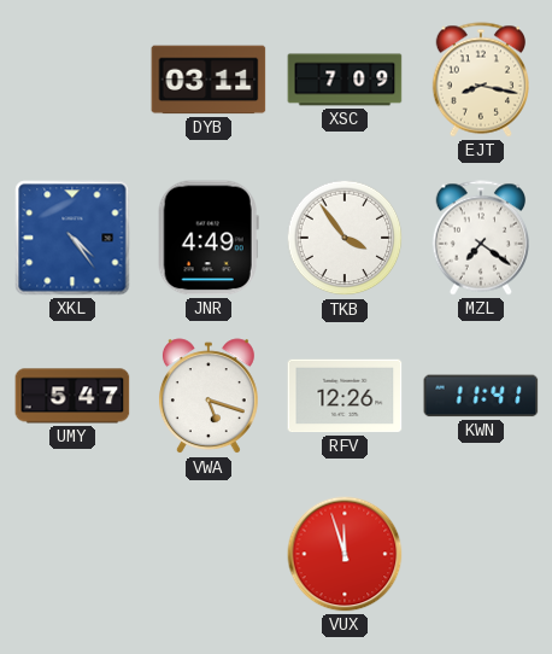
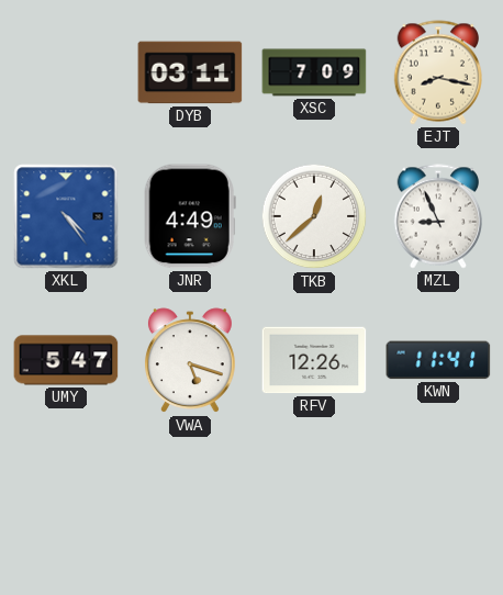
TKB: 3:54 -> 12:38
MZL: 7:21 -> 8:56
VUX: 11:57 -> none
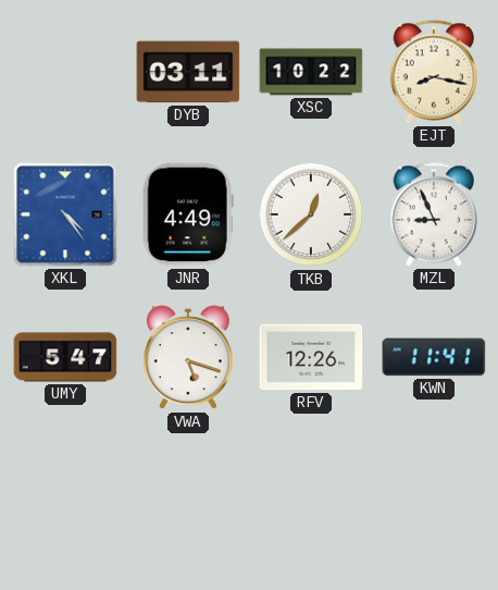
XSC: 7:09 -> 10:22
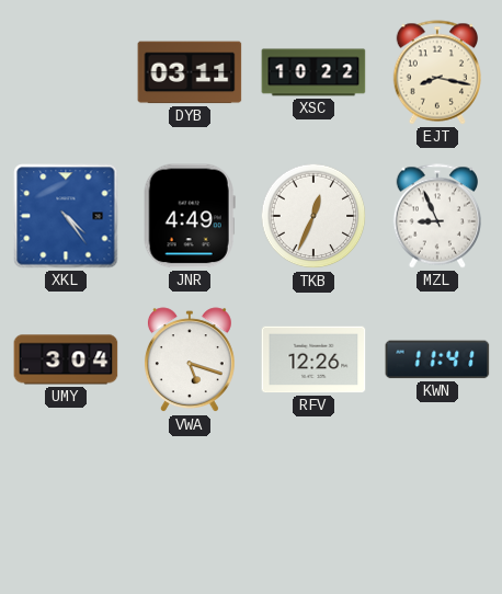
TKB: 12:38 -> 12:34
UMY: 5:47 -> 3:04
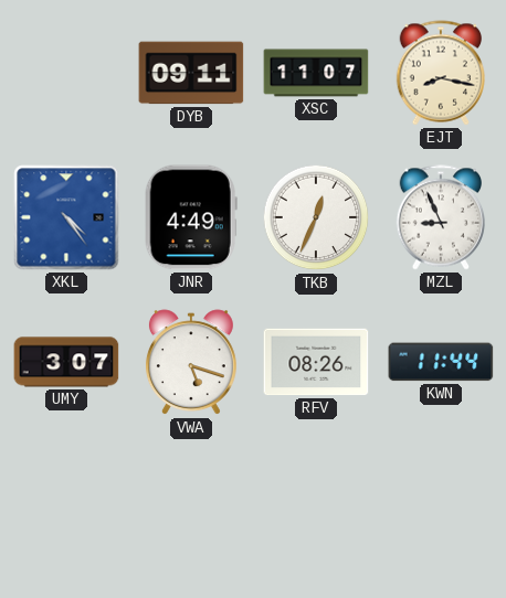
DYB: 03:11 -> 09:11
XSC: 10:22 -> 11:07
UMY: 3:04 -> 3:07
RFV: 12:26 -> 08:26
KWN: 11:41 -> 11:44
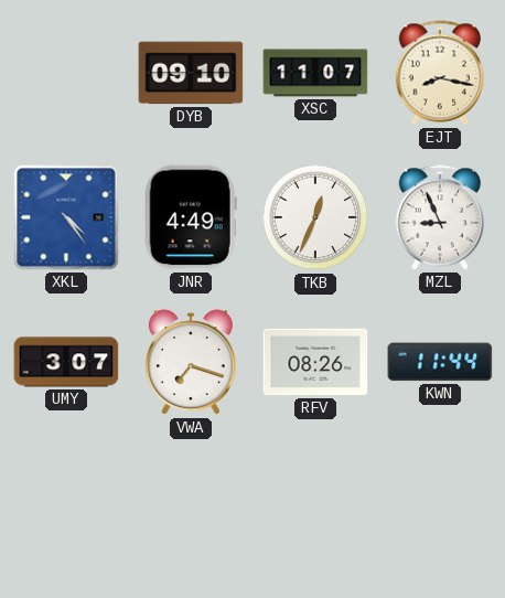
DYB: 09:11 -> 09:10
VWA: 5:18 -> 7:18
